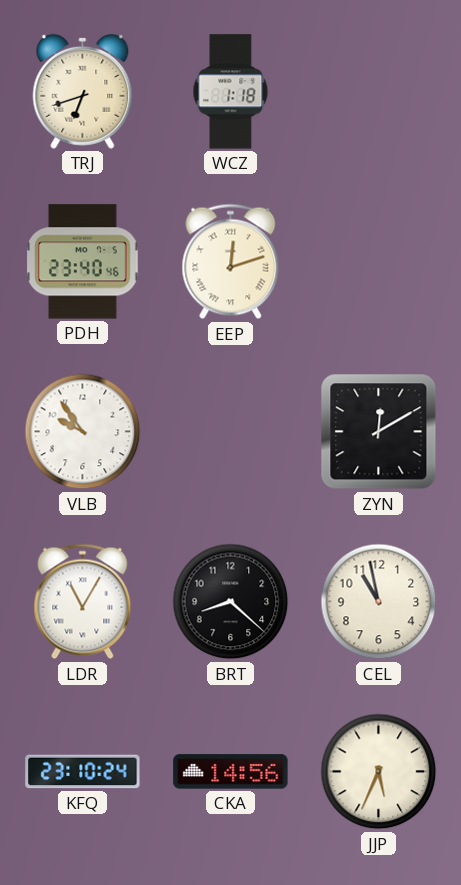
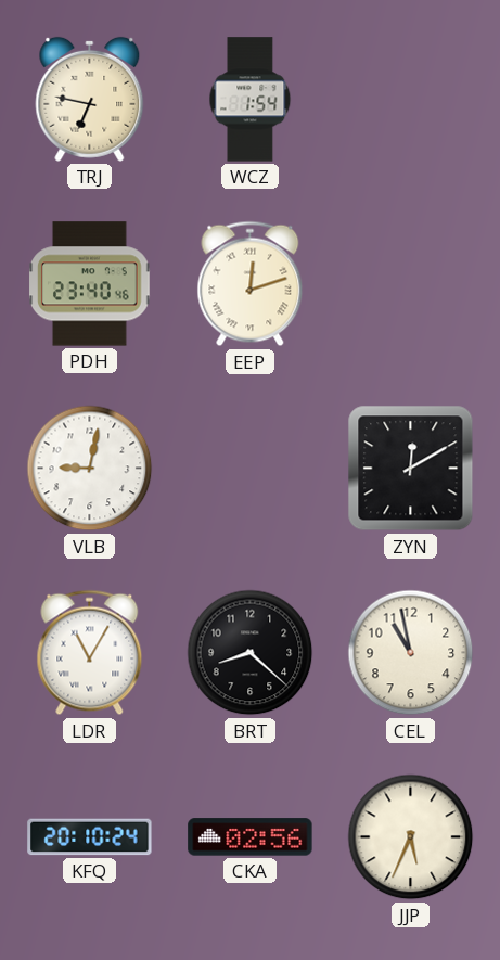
TRJ: 6:42 -> 6:47
WCZ: 1:18 -> 1:54
VLB: 9:54 -> 9:02
KFQ: 23:10 -> 20:10
CKA: 14:56 -> 02:56
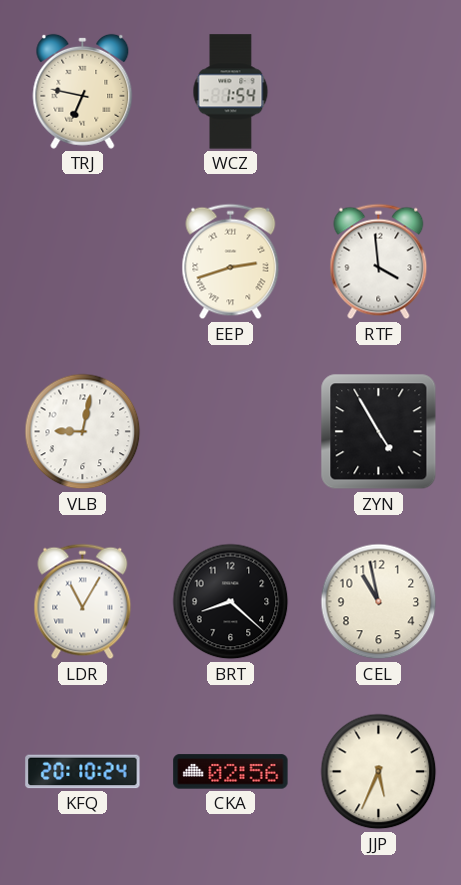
PDH: 23:40 -> none
EEP: 12:12 -> 2:42
RTF: none -> 3:59
ZYN: 12:10 -> 4:55
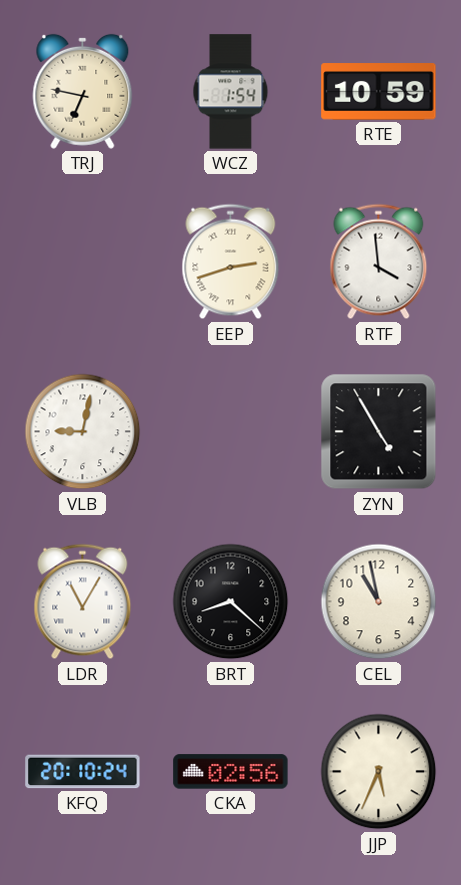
RTE: none -> 10:59
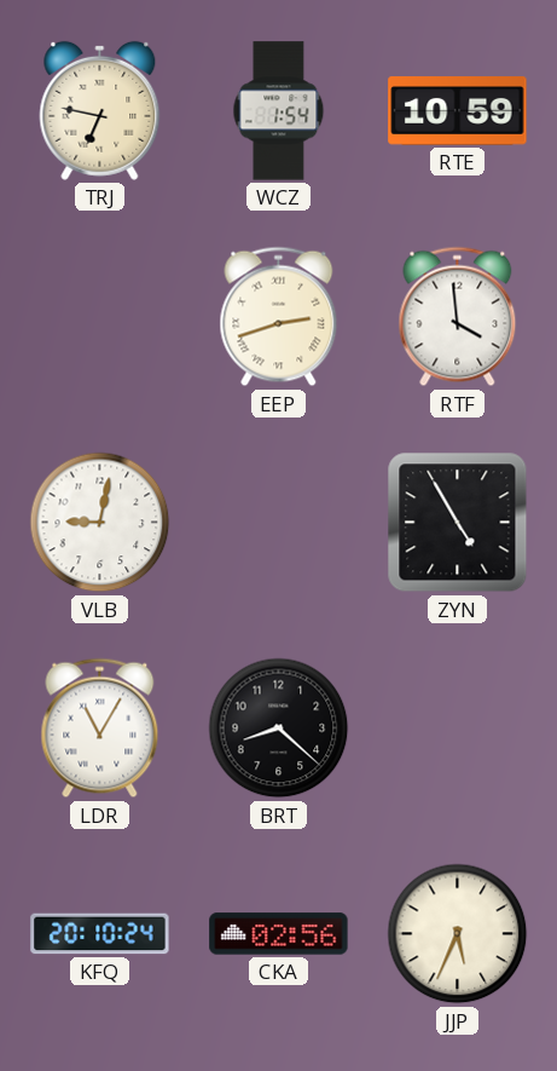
CEL: 10:58 -> none
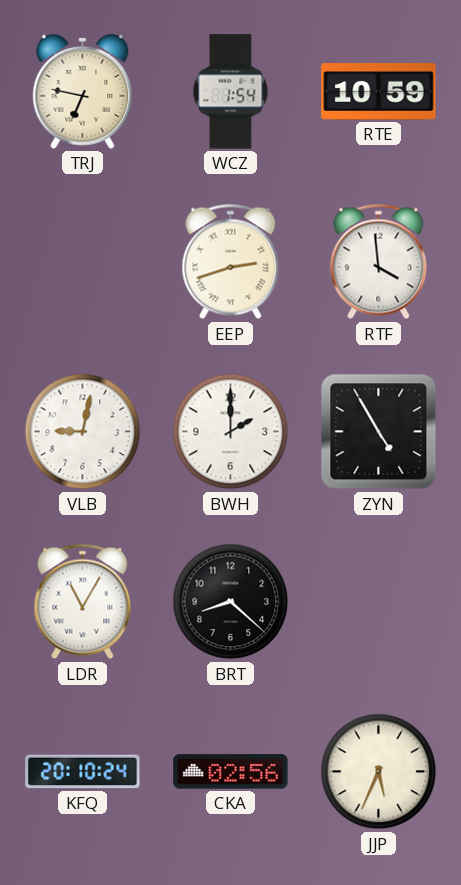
BWH: none -> 2:00
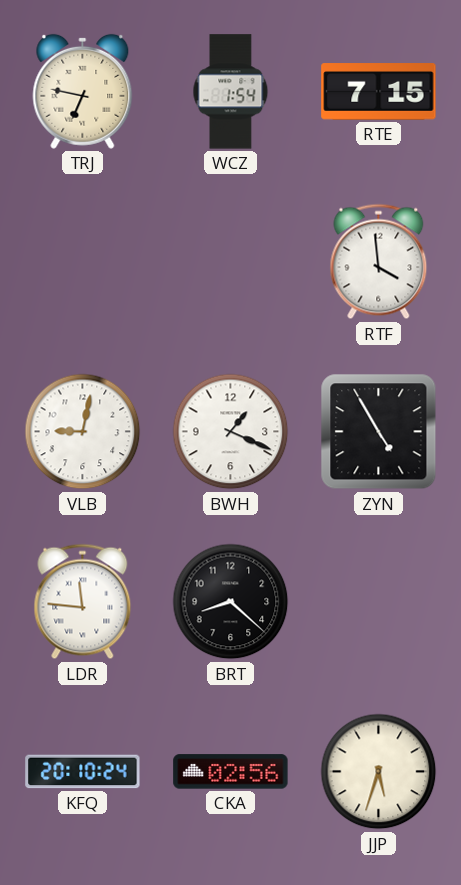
RTE: 10:59 -> 7:15
EEP: 2:42 -> none
BWH: 2:00 -> 1:19
LDR: 11:05 -> 11:46
JJP: 5:34 -> 5:33
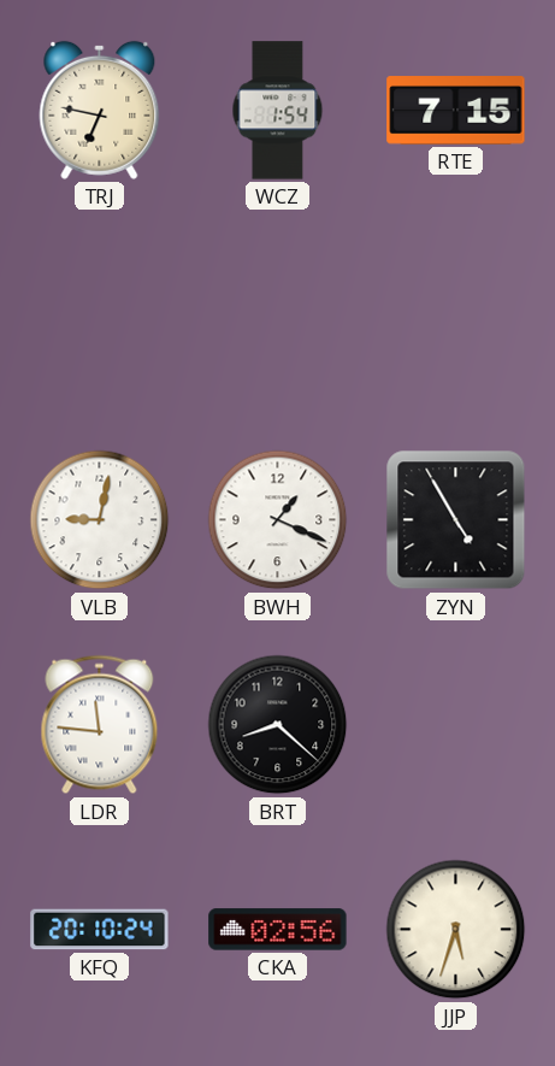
RTF: 3:59 -> none
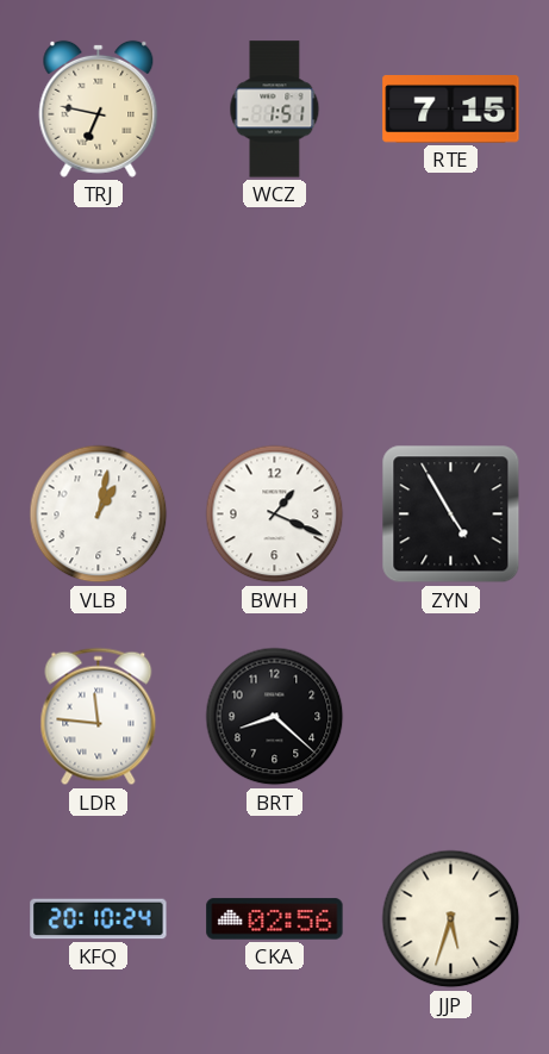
WCZ: 1:54 -> 1:51
VLB: 9:02 -> 1:02
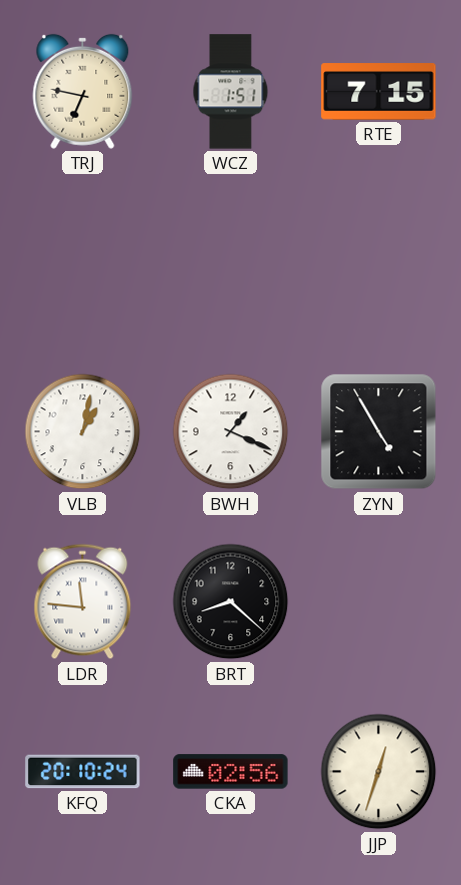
JJP: 5:33 -> 12:33
